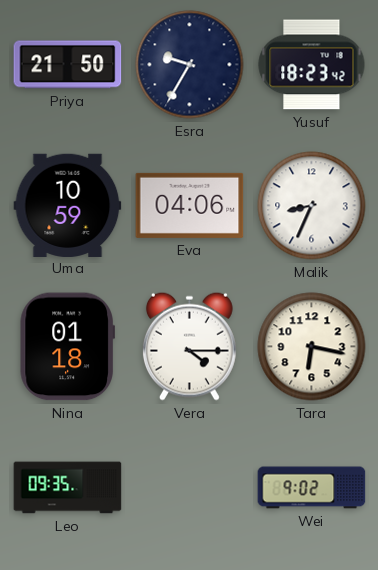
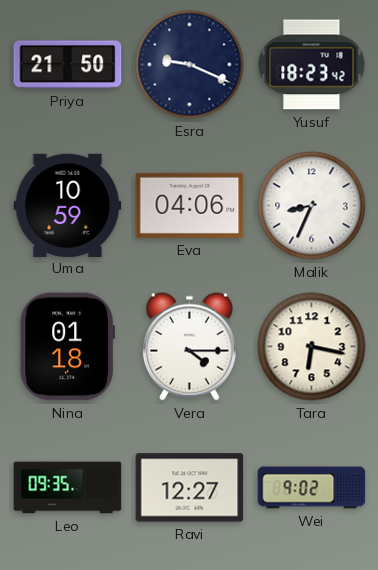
Esra: 9:35 -> 9:19
Ravi: none -> 12:27
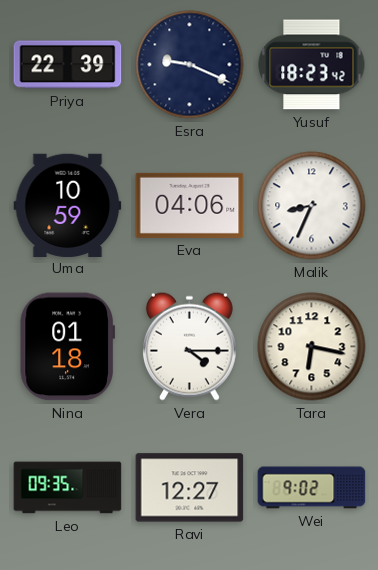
Priya: 21:50 -> 22:39
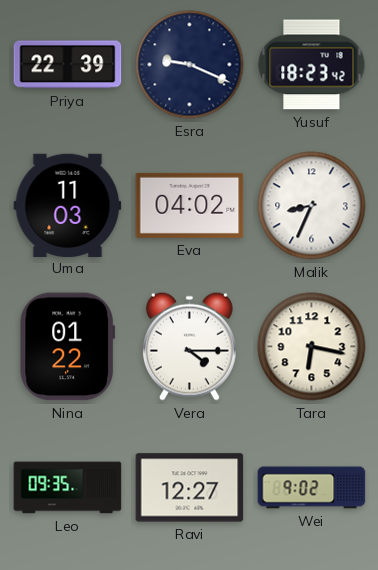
Uma: 10:59 -> 11:03
Eva: 04:06 -> 04:02
Nina: 01:18 -> 01:22
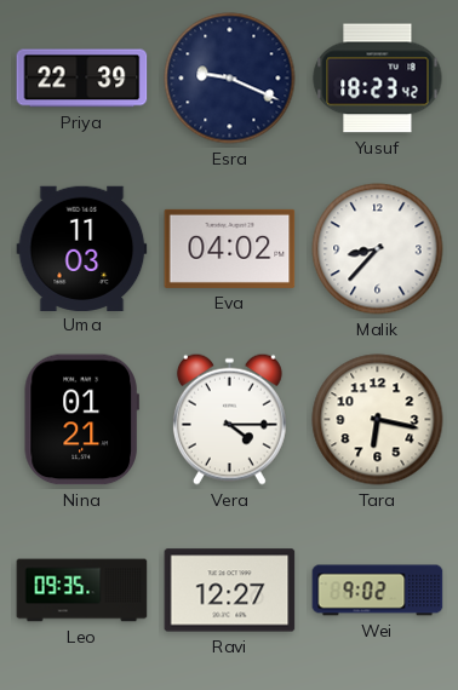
Malik: 8:34 -> 8:37
Nina: 01:22 -> 01:21
